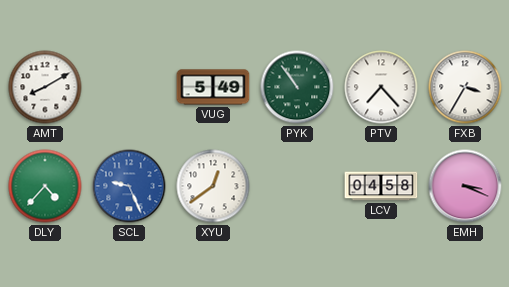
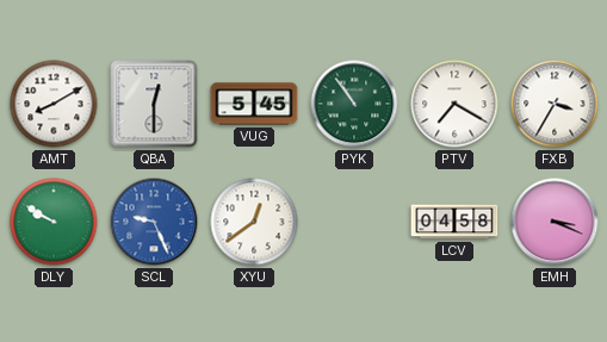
QBA: none -> 12:30
VUG: 5:49 -> 5:45
PTV: 7:23 -> 7:20
DLY: 4:37 -> 9:50
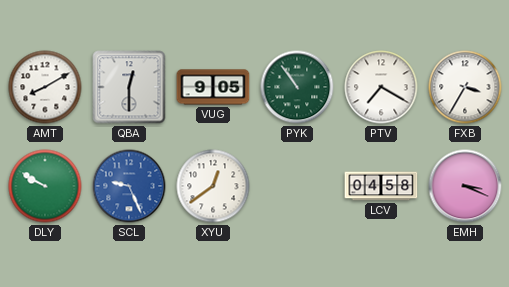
VUG: 5:45 -> 9:05
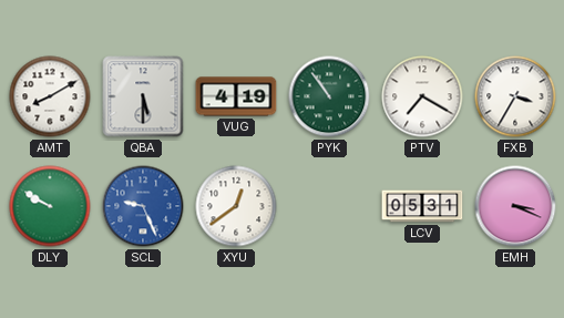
QBA: 12:30 -> 5:30
VUG: 9:05 -> 4:19
LCV: 04:58 -> 05:31
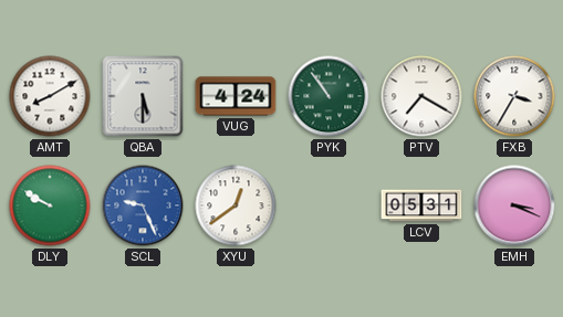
VUG: 4:19 -> 4:24
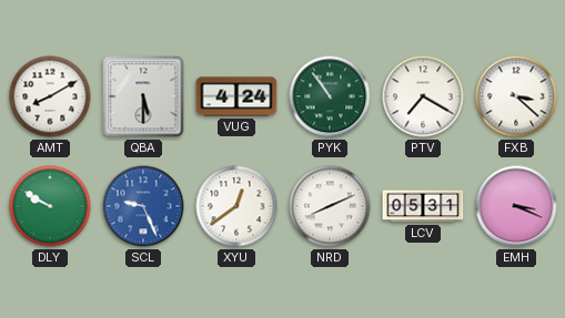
FXB: 3:35 -> 3:22
NRD: none -> 8:11
